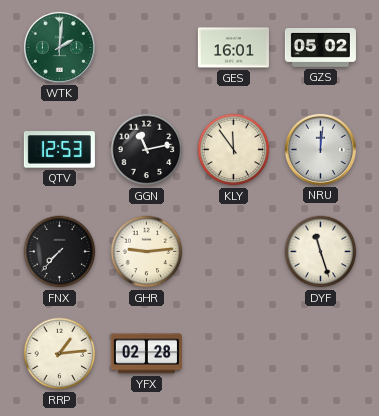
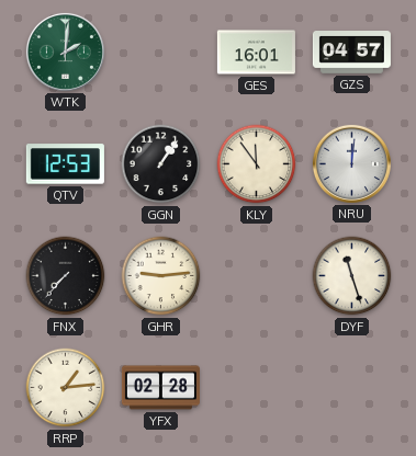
GZS: 05:02 -> 04:57
GGN: 11:13 -> 1:06
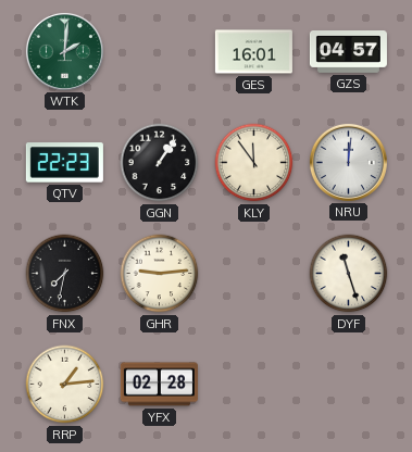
QTV: 12:53 -> 22:23
FNX: 7:37 -> 7:32
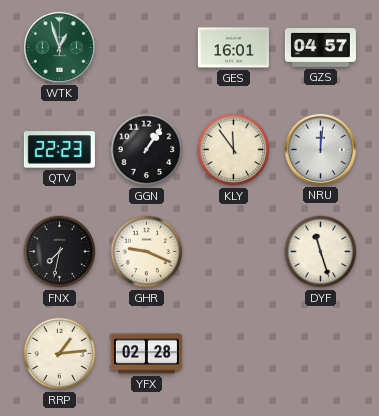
WTK: 2:01 -> 12:57
GHR: 9:14 -> 9:19
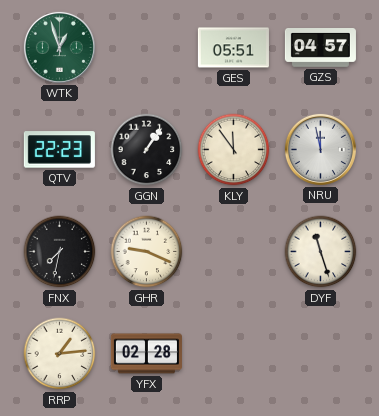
GES: 16:01 -> 05:51
NRU: 12:01 -> 11:58
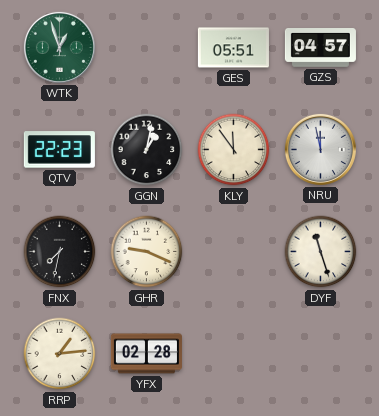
GGN: 1:06 -> 1:02
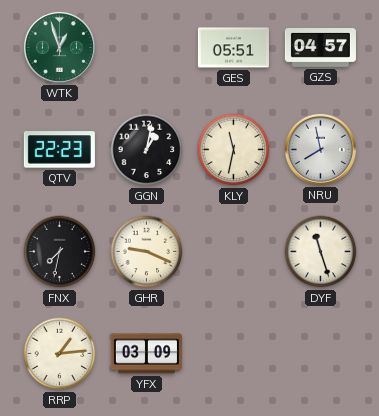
KLY: 11:54 -> 11:32
NRU: 11:58 -> 7:58
YFX: 02:28 -> 03:09
